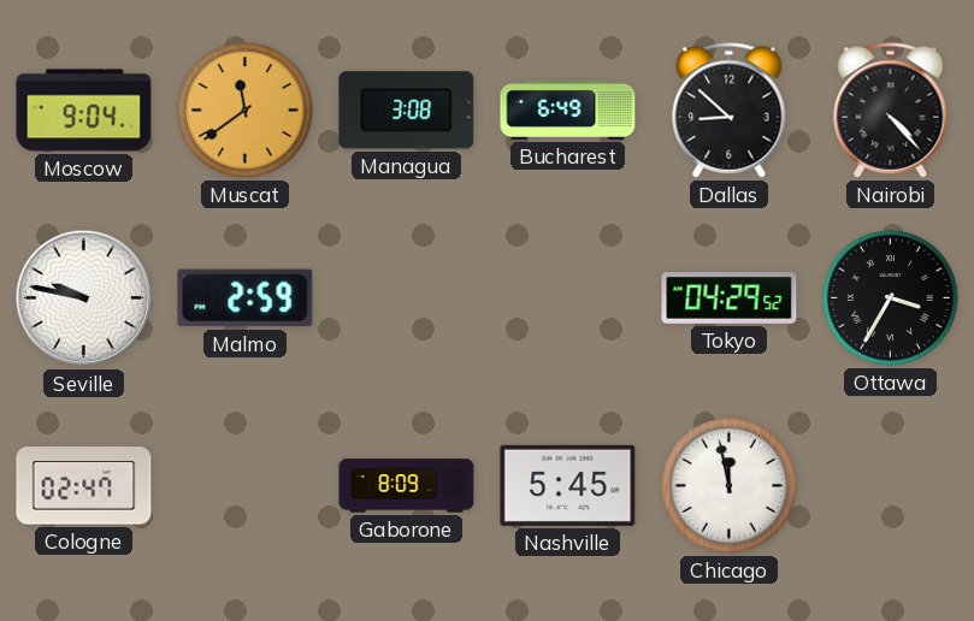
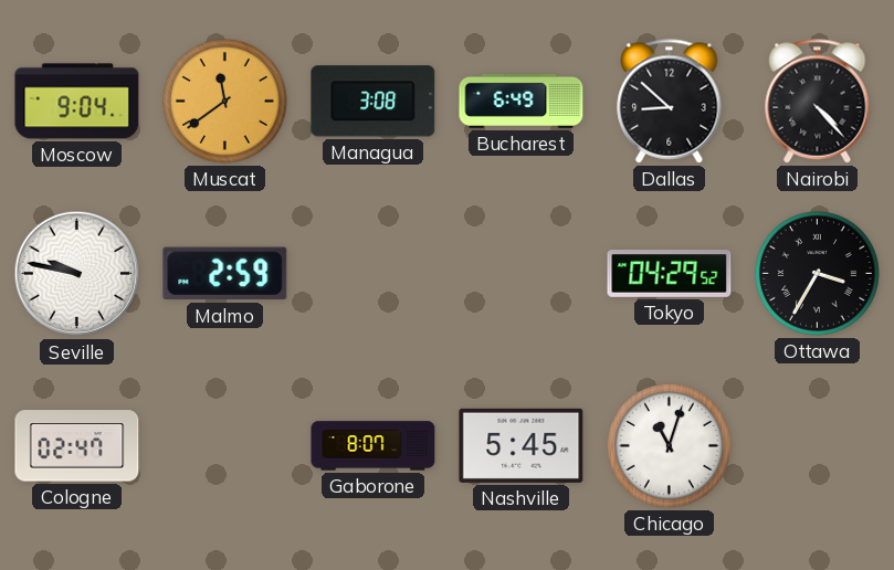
Gaborone: 8:09 -> 8:07
Chicago: 11:58 -> 11:03
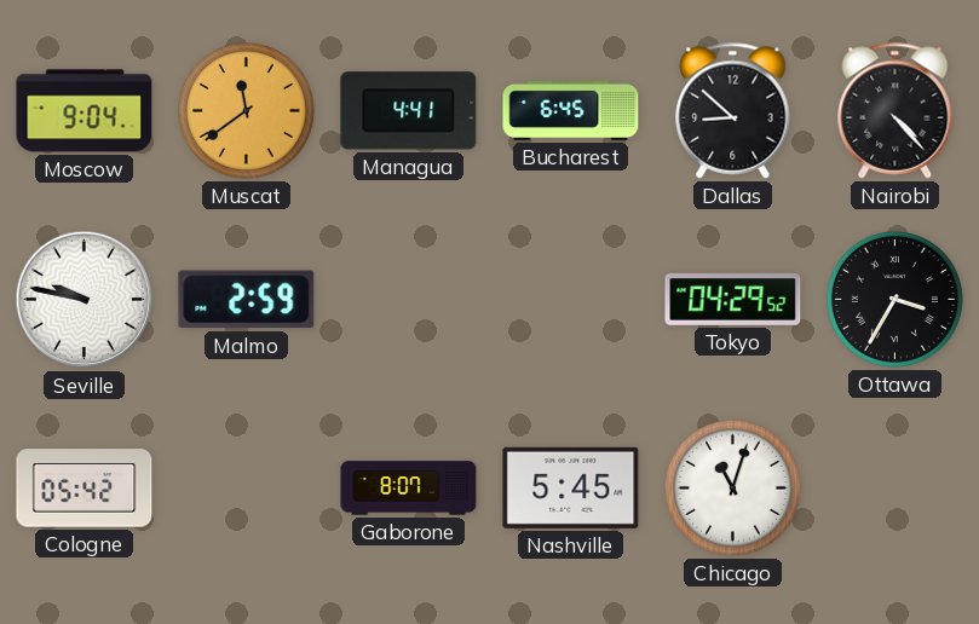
Managua: 3:08 -> 4:41
Bucharest: 6:49 -> 6:45
Cologne: 02:47 -> 05:42
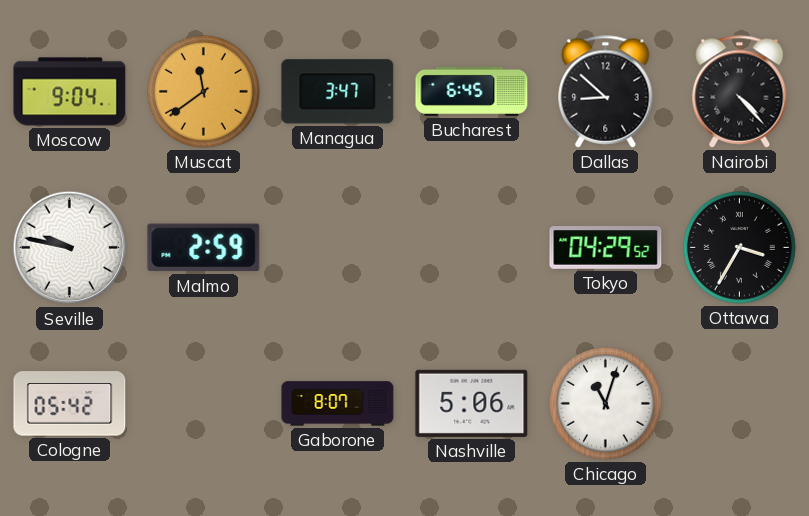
Managua: 4:41 -> 3:47
Nashville: 5:45 -> 5:06
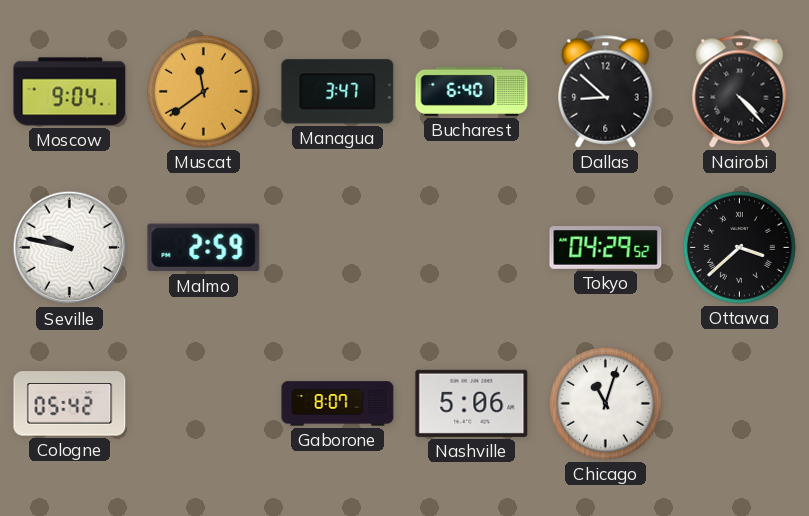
Bucharest: 6:45 -> 6:40
Ottawa: 3:35 -> 3:38
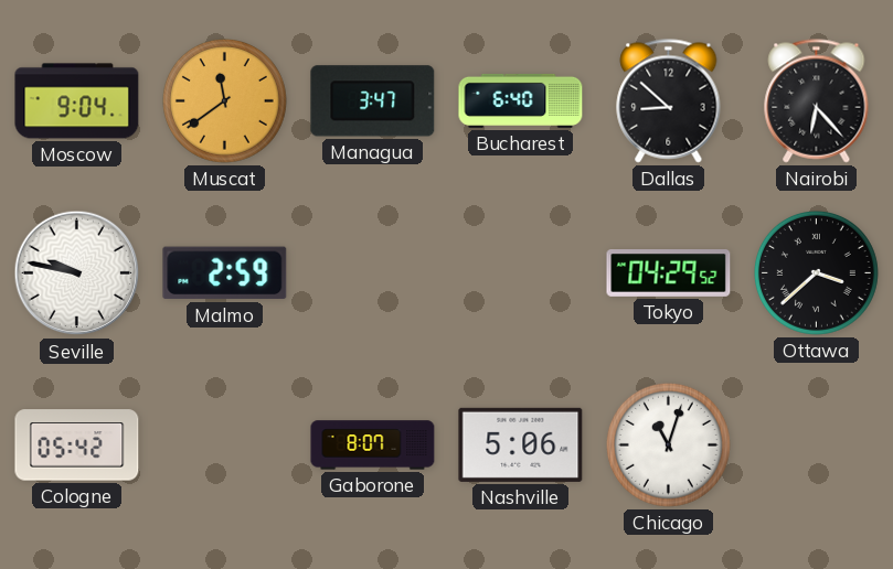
Nairobi: 4:23 -> 6:23
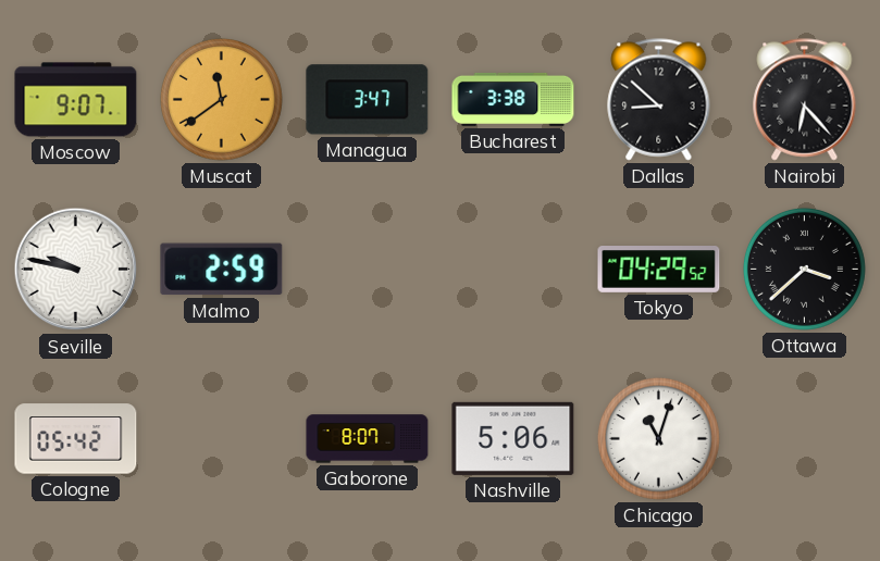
Moscow: 9:04 -> 9:07
Bucharest: 6:40 -> 3:38
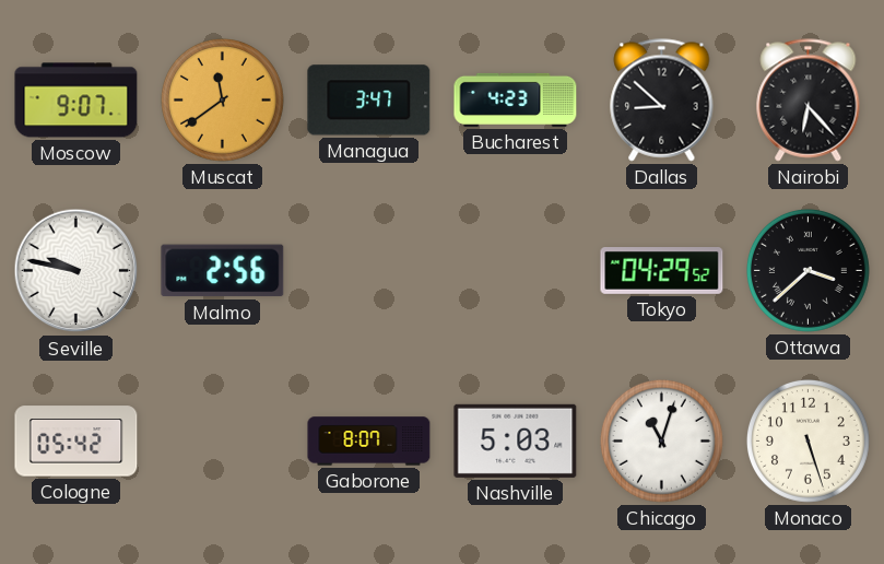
Bucharest: 3:38 -> 4:23
Malmo: 2:59 -> 2:56
Nashville: 5:06 -> 5:03
Monaco: none -> 5:27
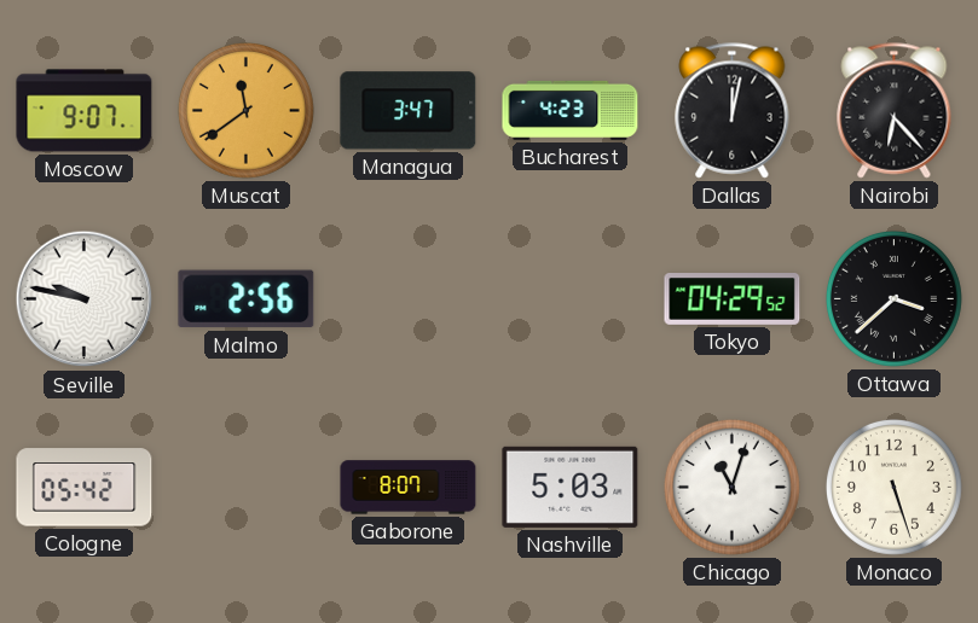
Dallas: 8:52 -> 12:02
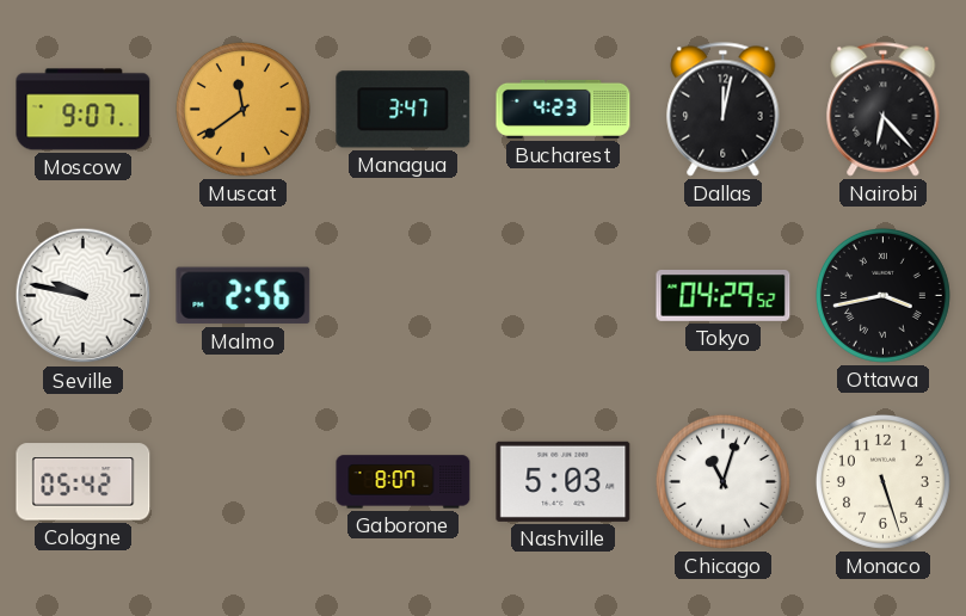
Ottawa: 3:38 -> 3:43
